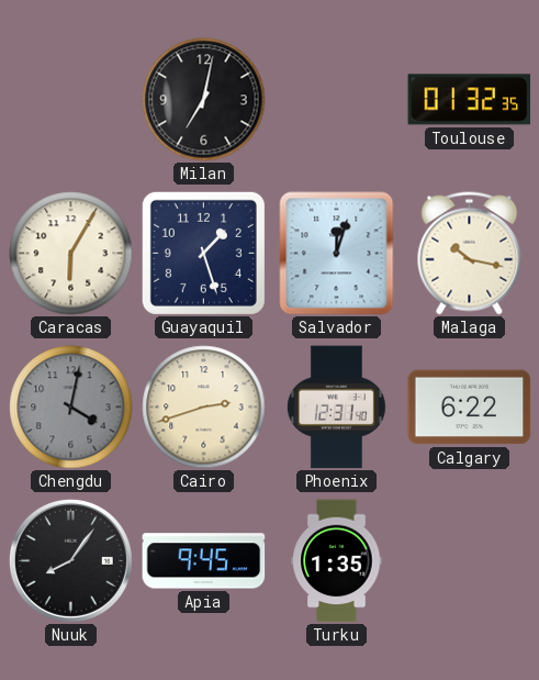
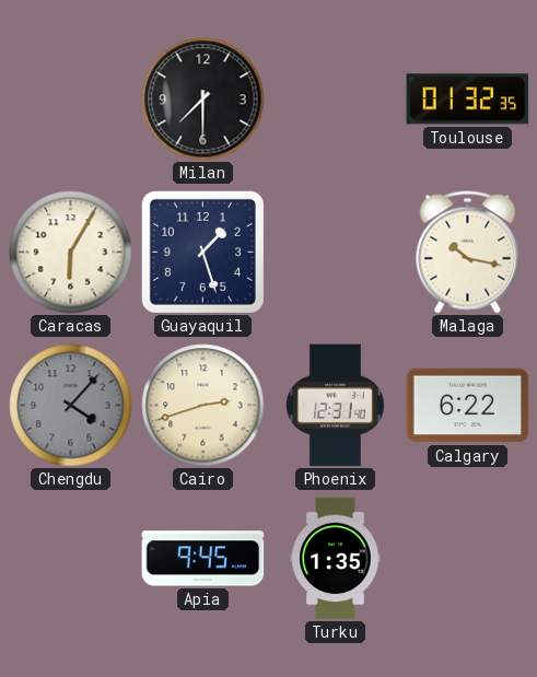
Milan: 7:02 -> 7:30
Salvador: 12:03 -> none
Chengdu: 4:02 -> 4:07
Nuuk: 8:06 -> none
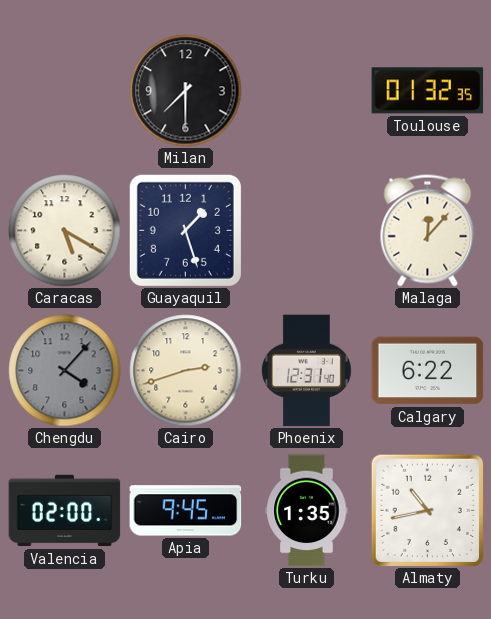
Caracas: 6:05 -> 5:20
Malaga: 10:17 -> 12:07
Valencia: none -> 02:00
Almaty: none -> 10:43
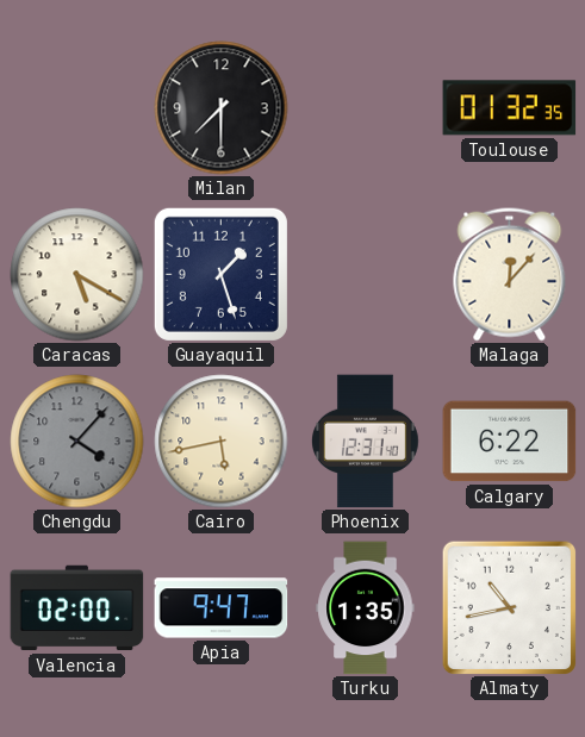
Cairo: 2:42 -> 5:43
Apia: 9:45 -> 9:47
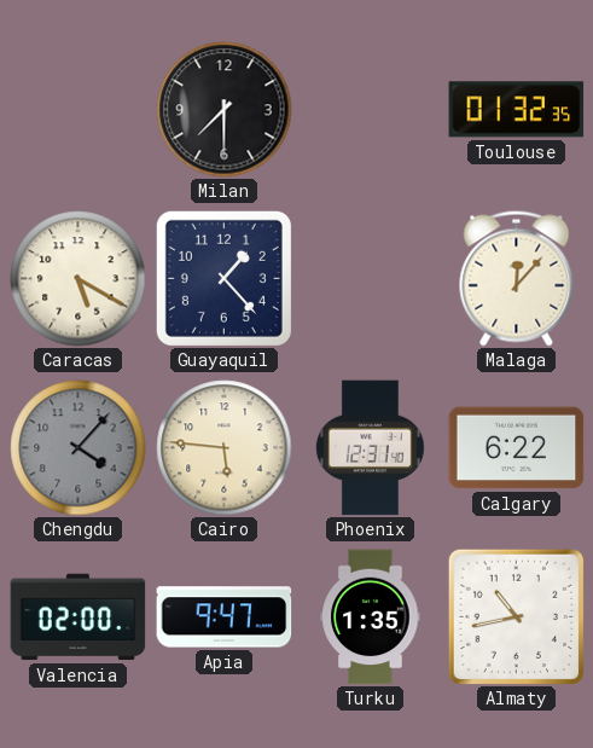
Guayaquil: 1:27 -> 1:23
Cairo: 5:43 -> 5:46
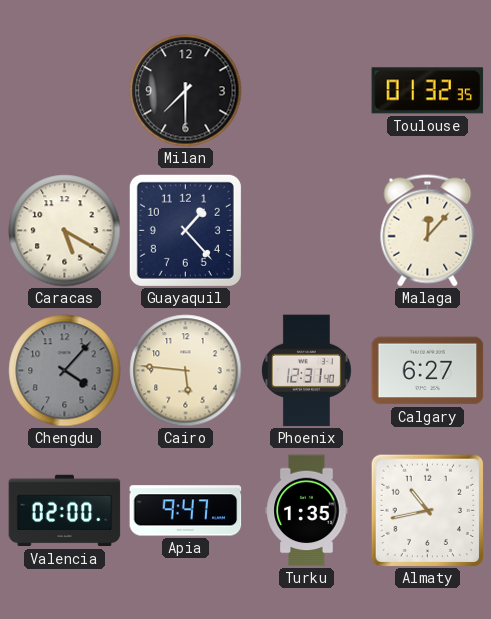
Calgary: 6:22 -> 6:27
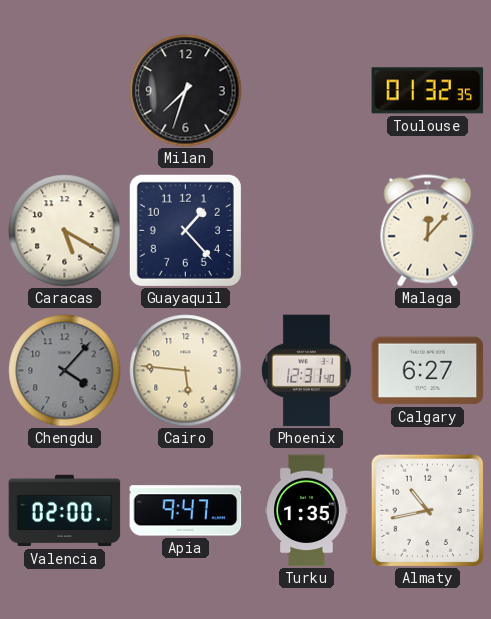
Milan: 7:30 -> 7:33
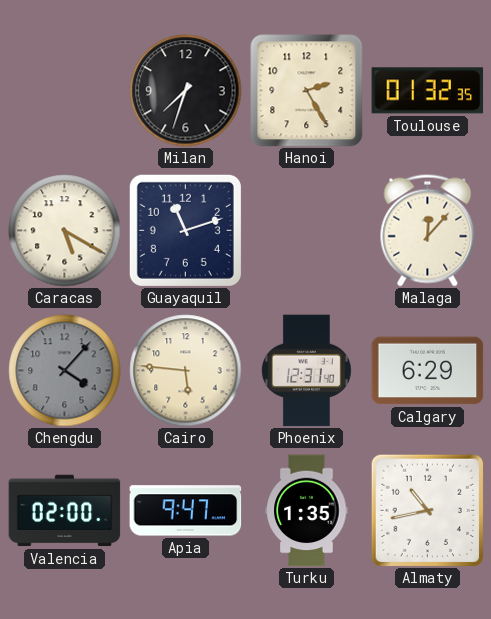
Hanoi: none -> 2:25
Guayaquil: 1:23 -> 11:12
Calgary: 6:27 -> 6:29
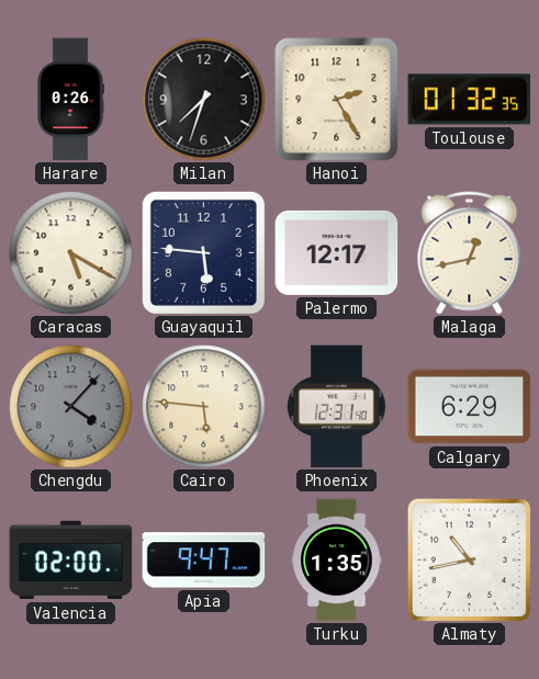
Harare: none -> 0:26
Guayaquil: 11:12 -> 5:46
Palermo: none -> 12:17
Malaga: 12:07 -> 12:43
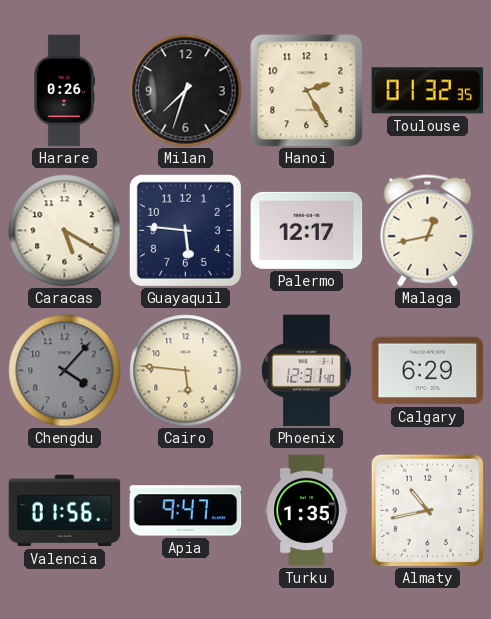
Valencia: 02:00 -> 01:56
